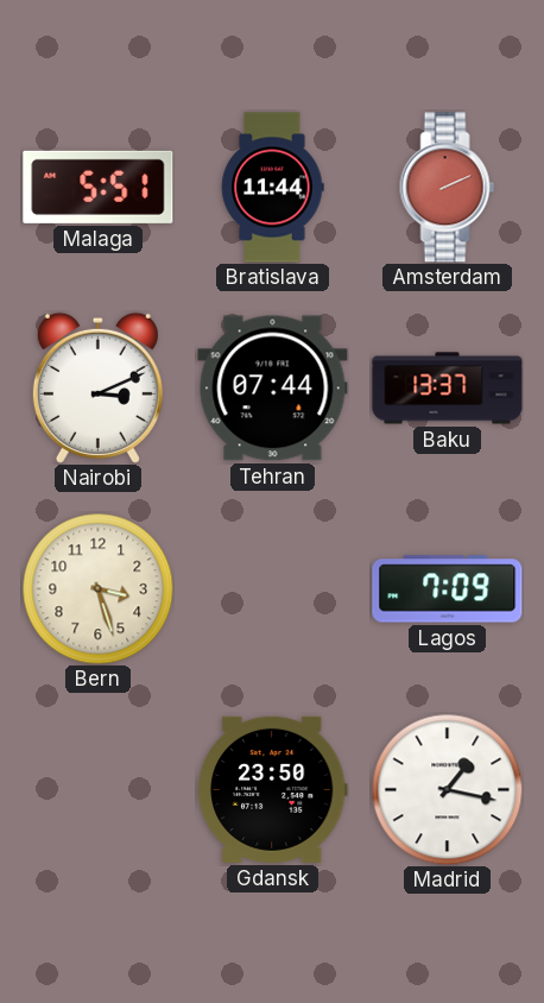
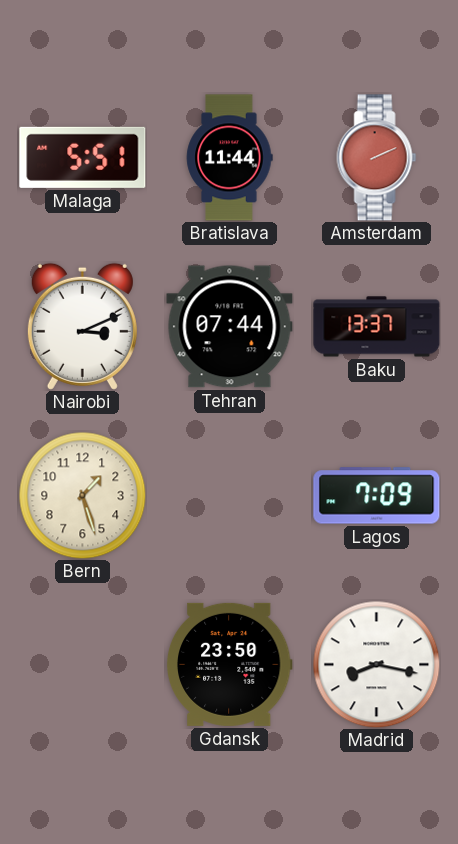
Bern: 3:27 -> 1:27
Madrid: 1:17 -> 8:17
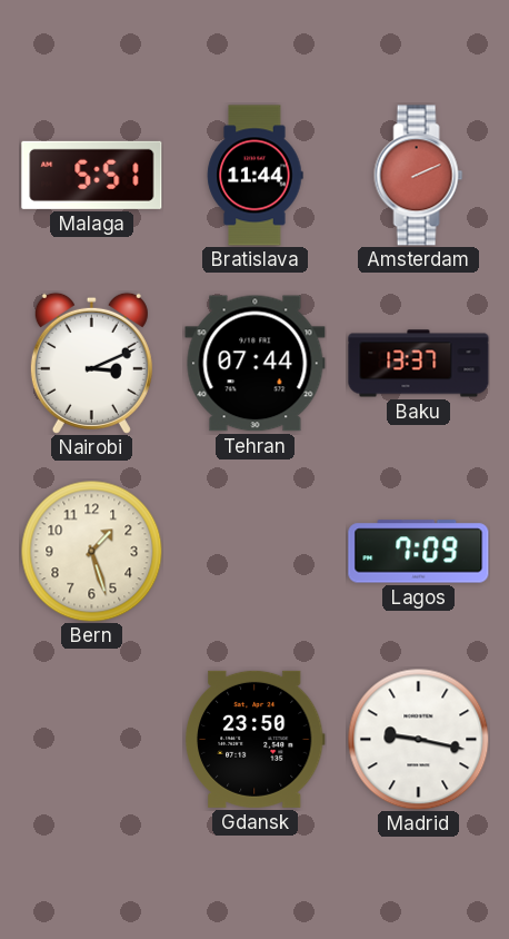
Madrid: 8:17 -> 9:17
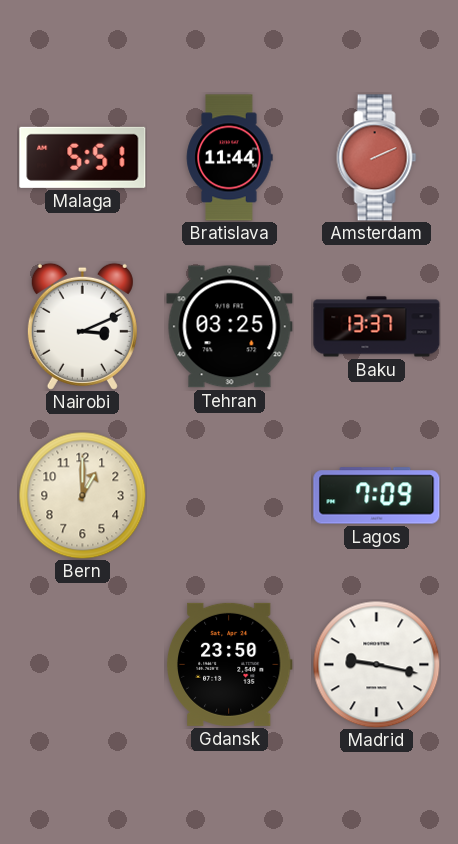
Tehran: 07:44 -> 03:25
Bern: 1:27 -> 1:00
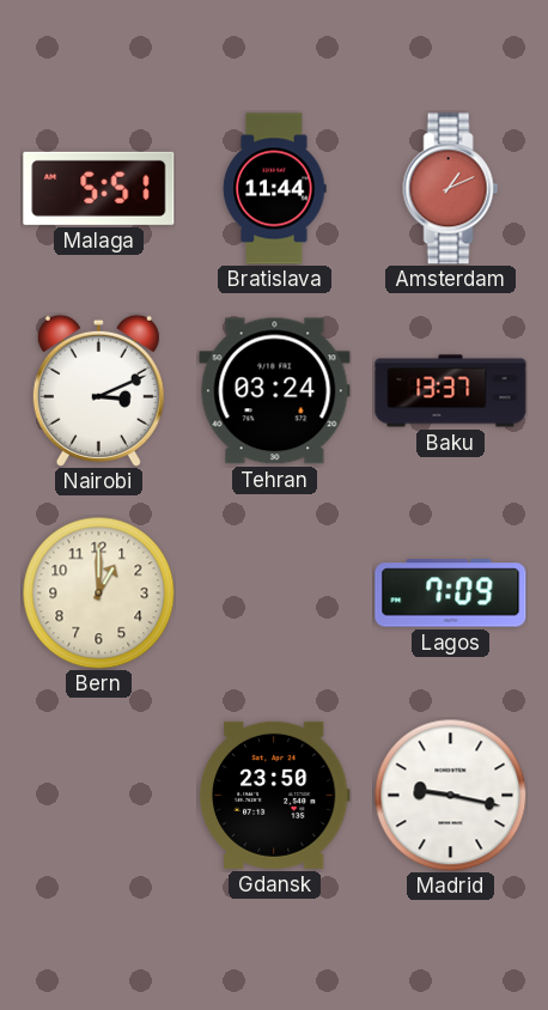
Amsterdam: 2:11 -> 1:11
Tehran: 03:25 -> 03:24
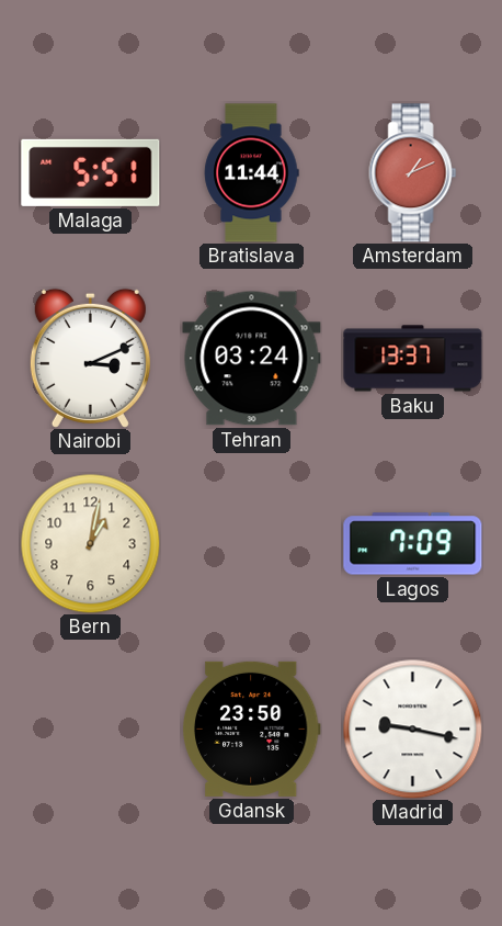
Bern: 1:00 -> 1:02
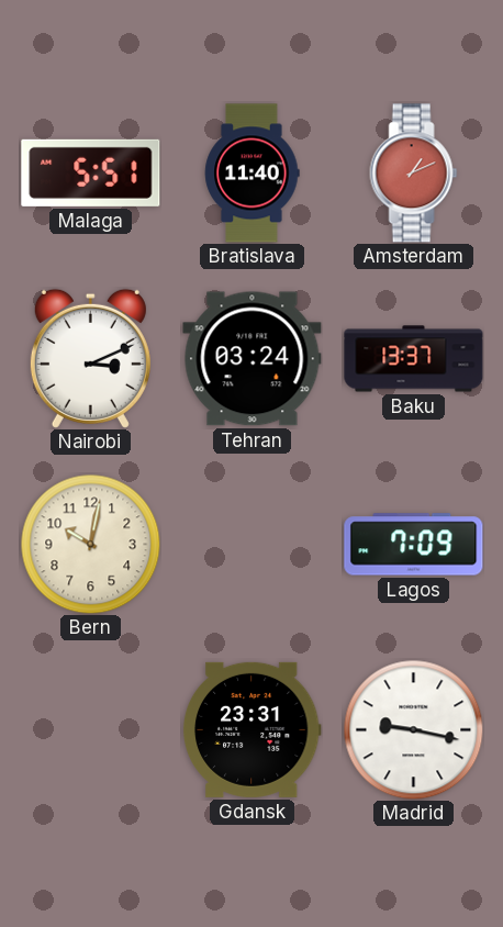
Bratislava: 11:44 -> 11:40
Bern: 1:02 -> 10:02
Gdansk: 23:50 -> 23:31
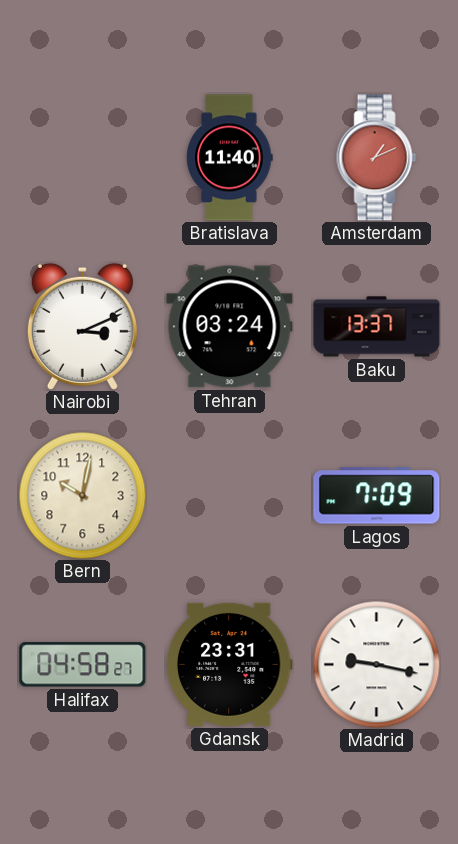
Malaga: 5:51 -> none
Halifax: none -> 04:58
